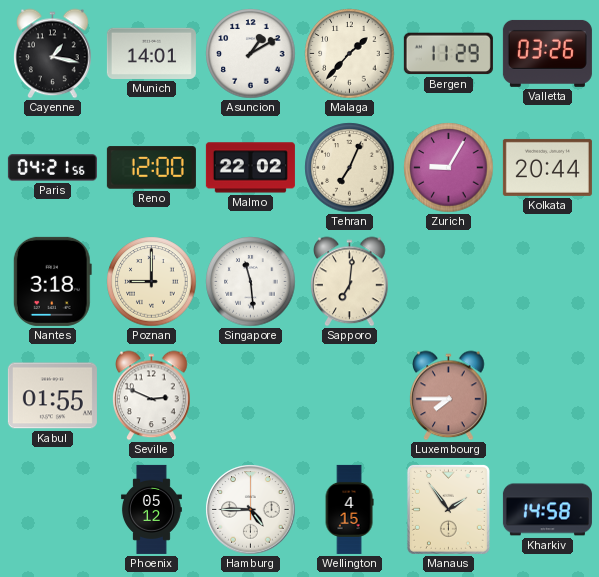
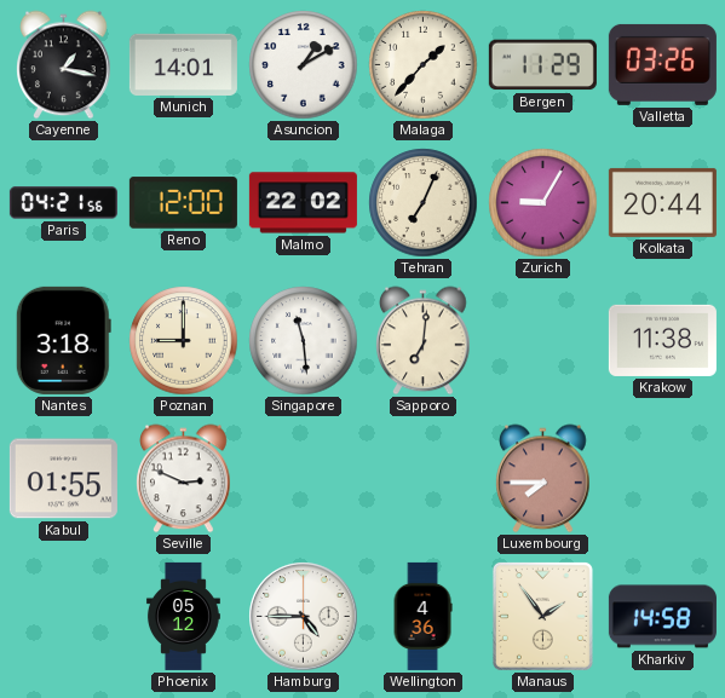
Krakow: none -> 11:38
Wellington: 4:15 -> 4:36
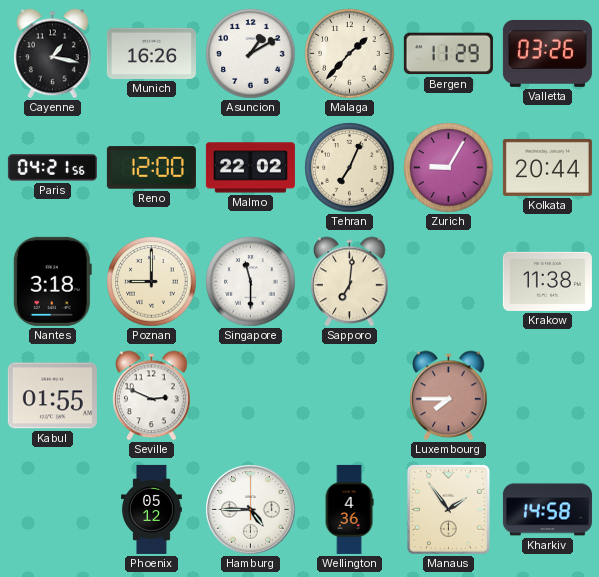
Munich: 14:01 -> 16:26
Singapore: 11:29 -> 11:30
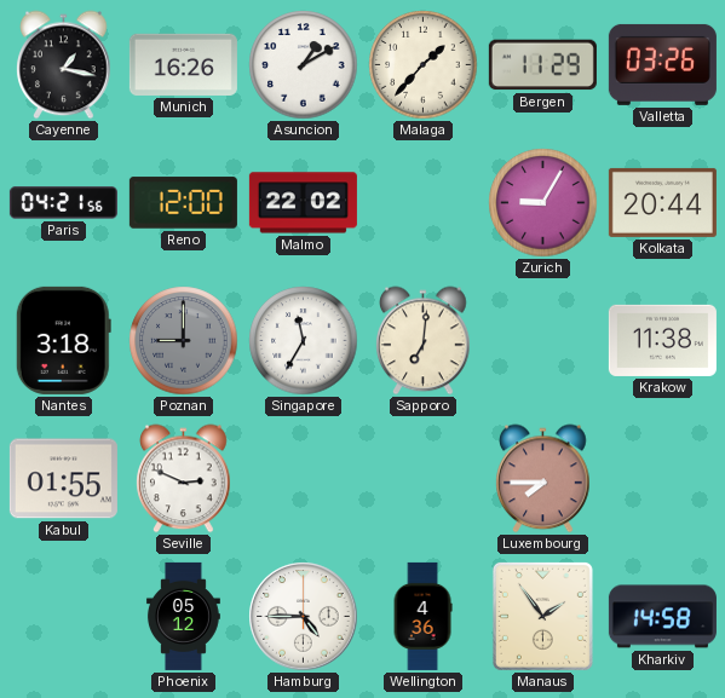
Tehran: 7:04 -> none
Poznan dial: cream -> grey
Singapore: 11:30 -> 11:35
